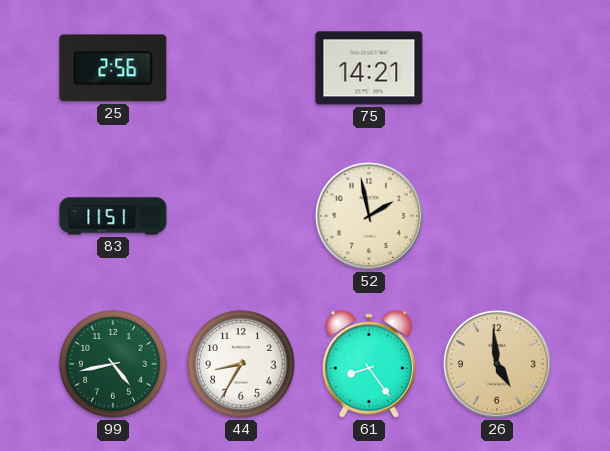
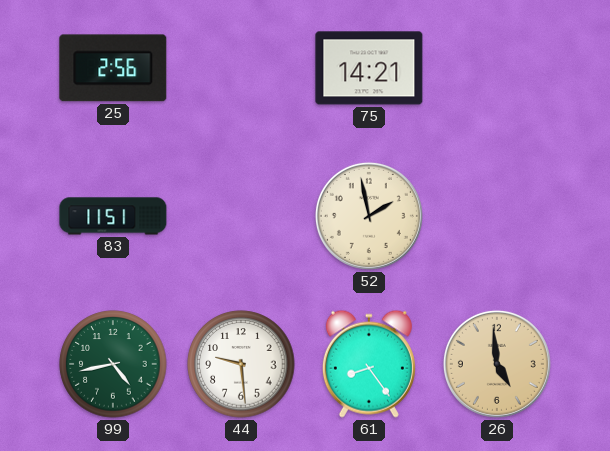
44: 8:35 -> 9:29
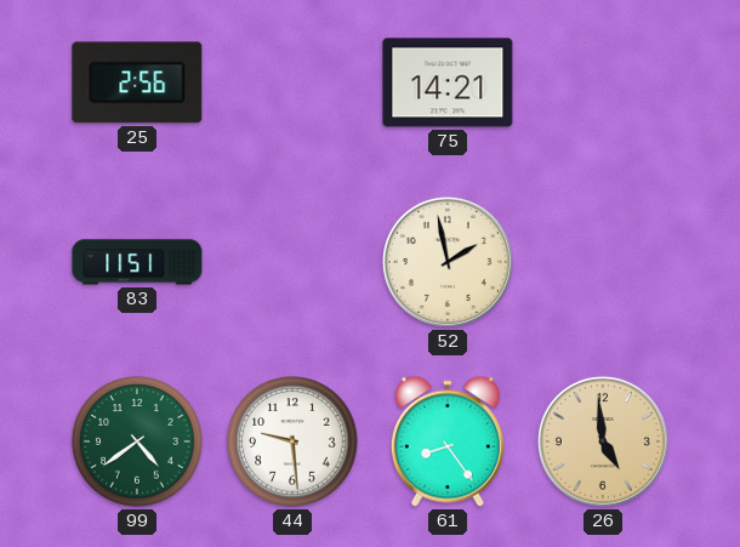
99: 4:43 -> 4:39
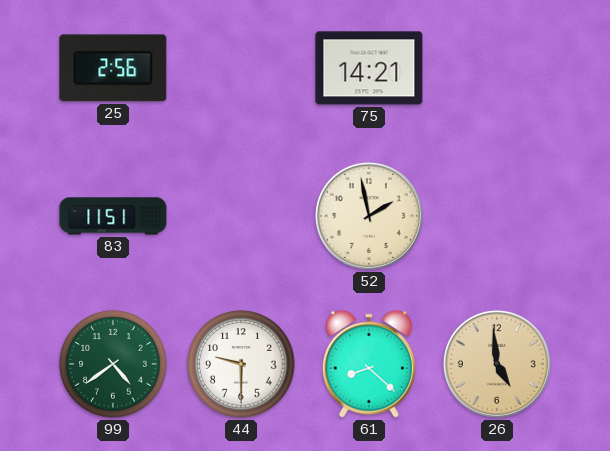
44: 9:29 -> 9:30
61: 8:24 -> 8:22
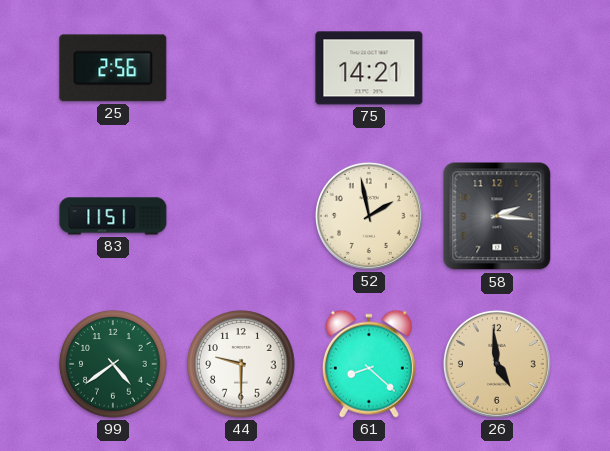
58: none -> 2:16
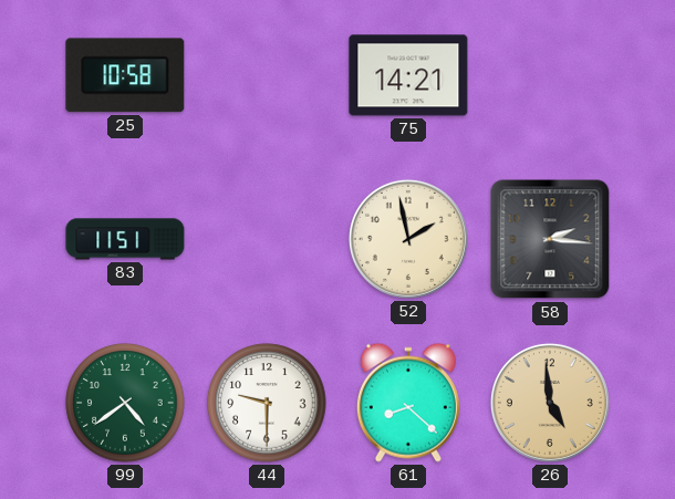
25: 2:56 -> 10:58
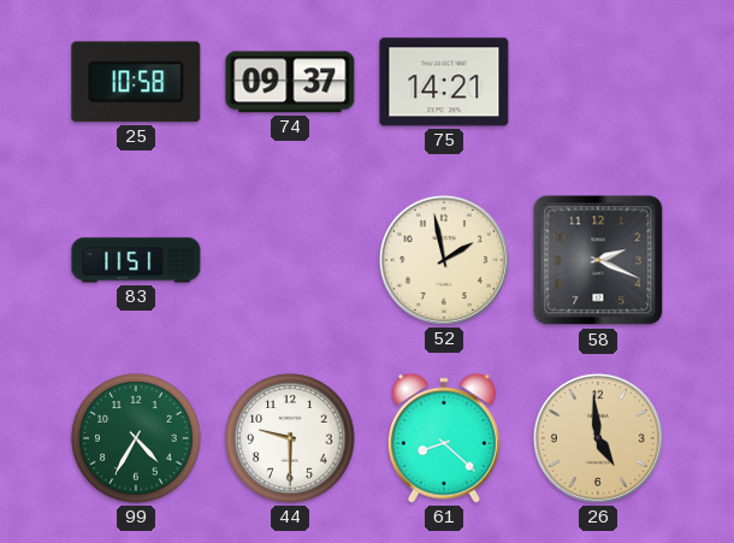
74: none -> 09:37
58: 2:16 -> 2:19
99: 4:39 -> 4:35
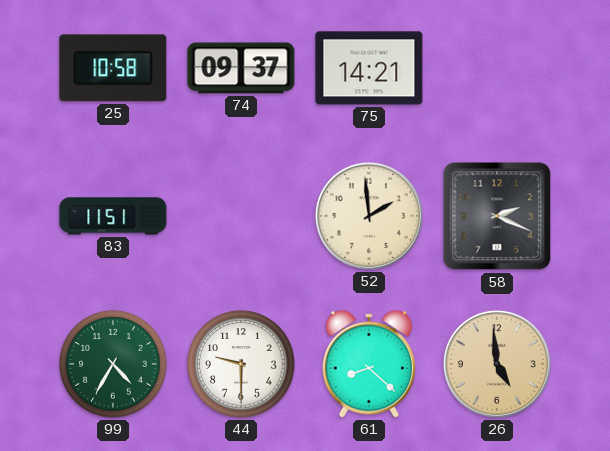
52: 1:58 -> 1:59
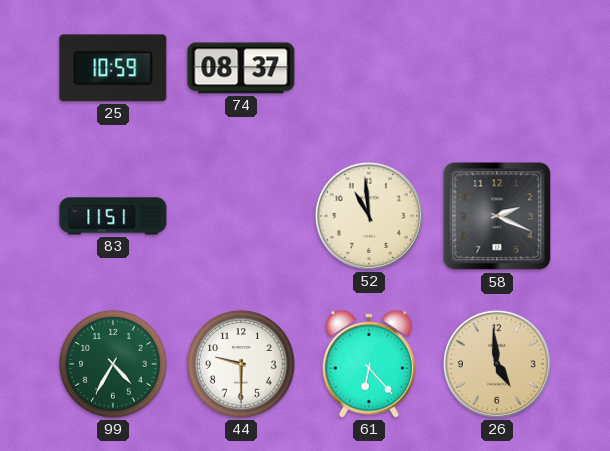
25: 10:58 -> 10:59
74: 09:37 -> 08:37
75: 14:21 -> none
52: 1:59 -> 10:59
61: 8:22 -> 6:23
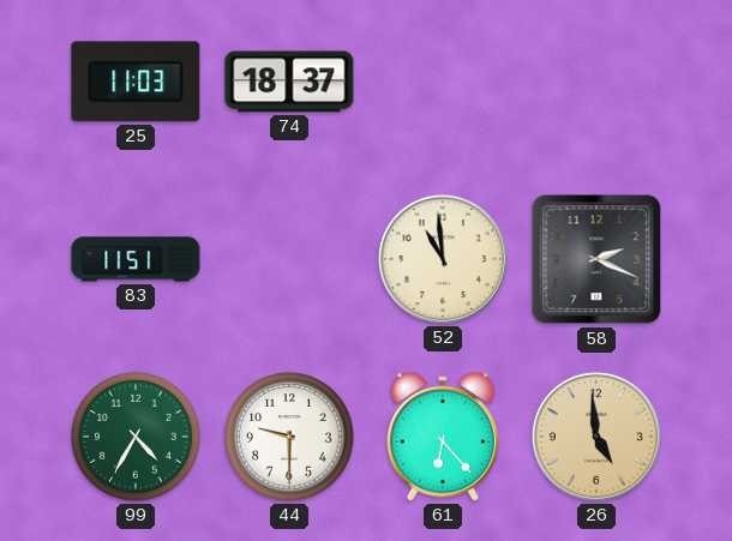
25: 10:59 -> 11:03
74: 08:37 -> 18:37
